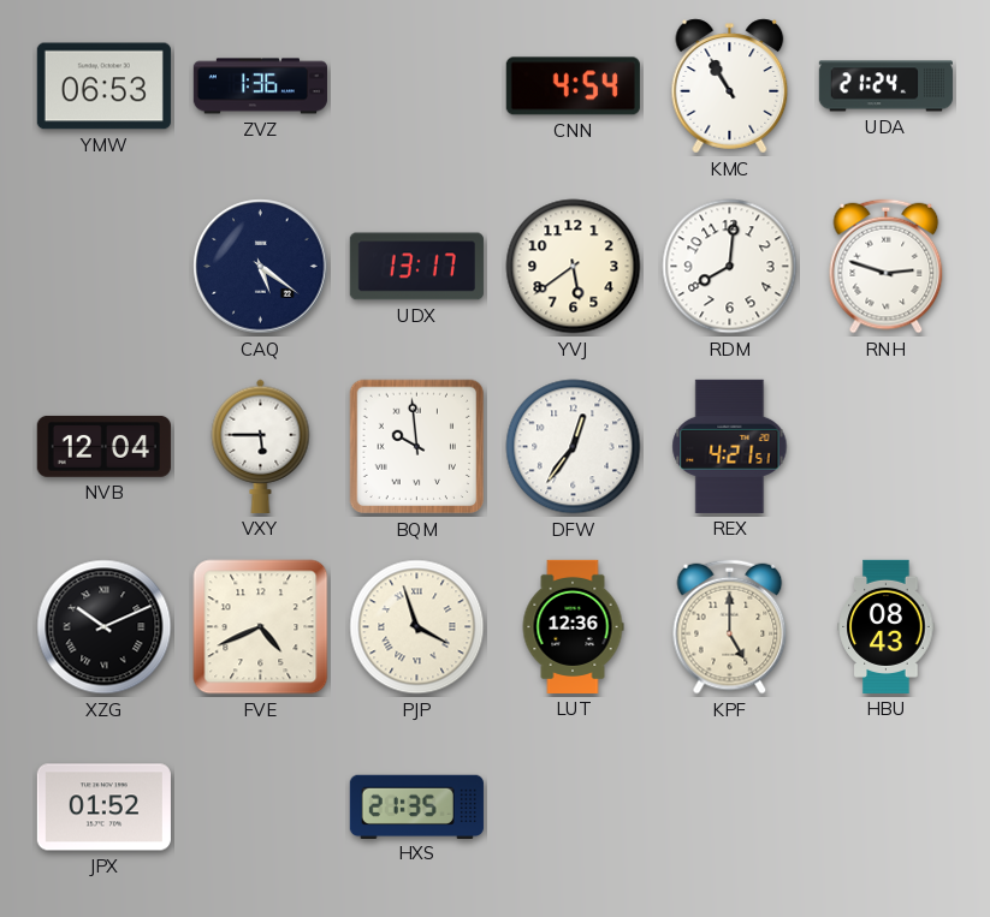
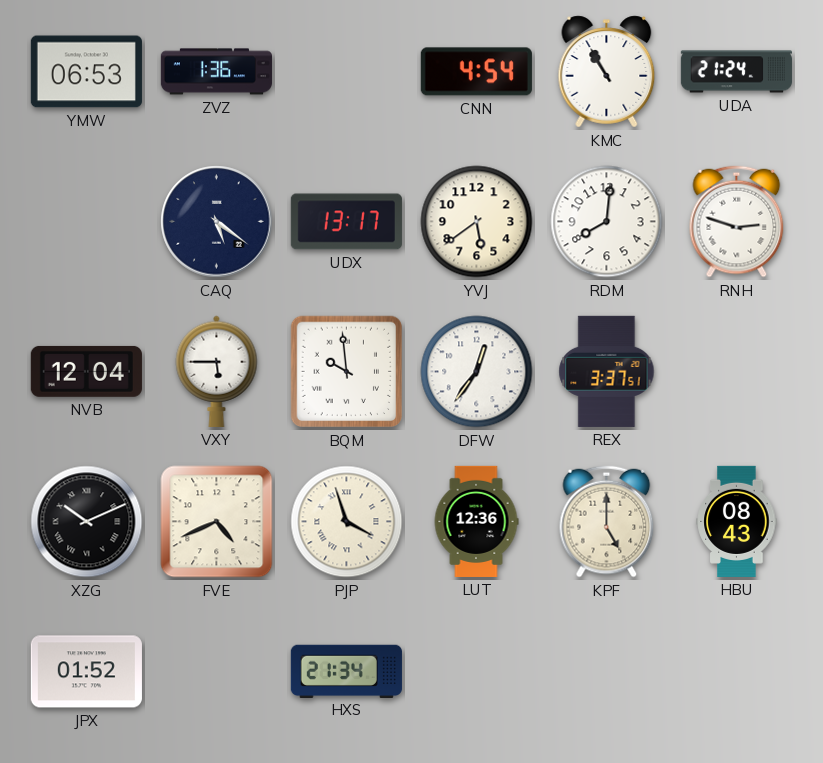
REX: 4:21 -> 3:37
HXS: 21:35 -> 21:34
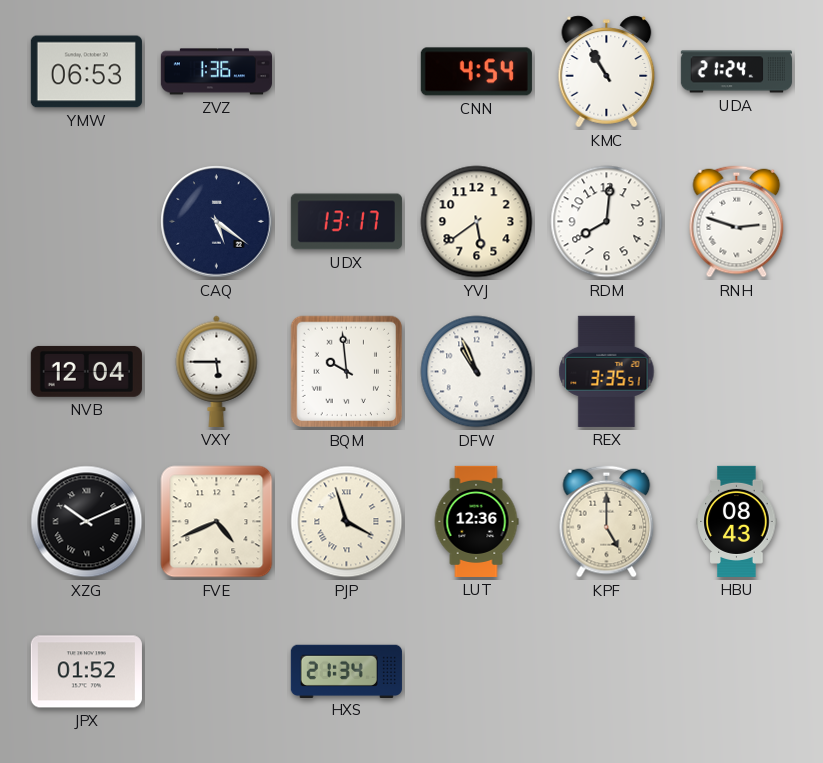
DFW: 12:36 -> 10:56
REX: 3:37 -> 3:35
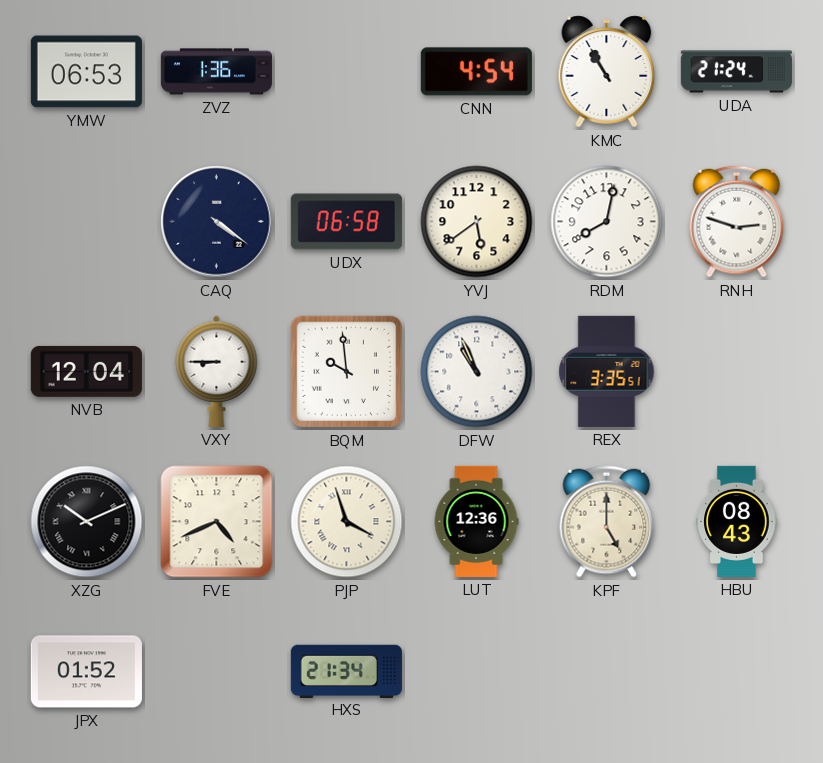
CAQ: 5:21 -> 4:21
UDX: 13:17 -> 06:58
RDM: 8:01 -> 8:02
VXY: 5:45 -> 8:45
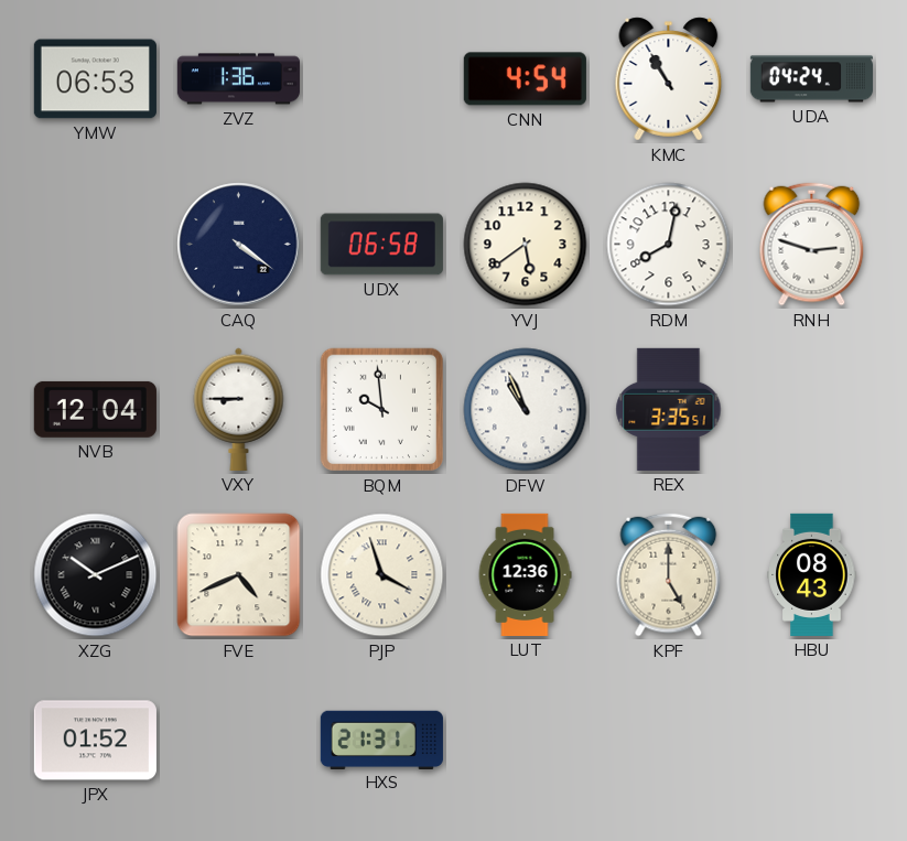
UDA: 21:24 -> 04:24
HXS: 21:34 -> 21:31
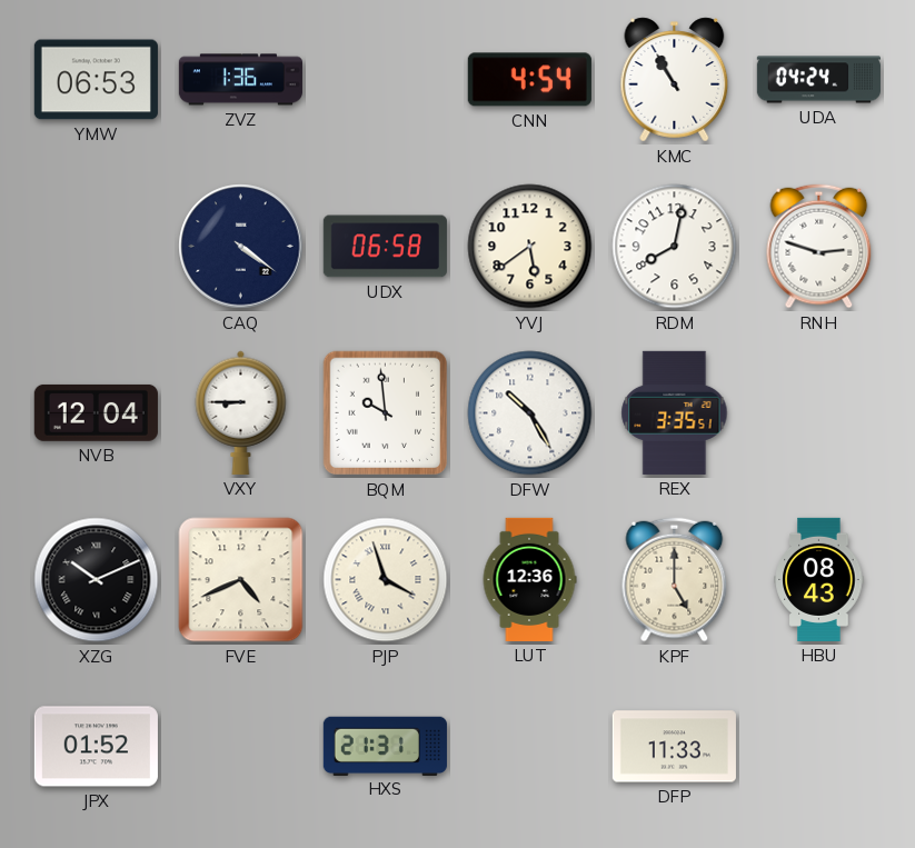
DFW: 10:56 -> 10:25
DFP: none -> 11:33
